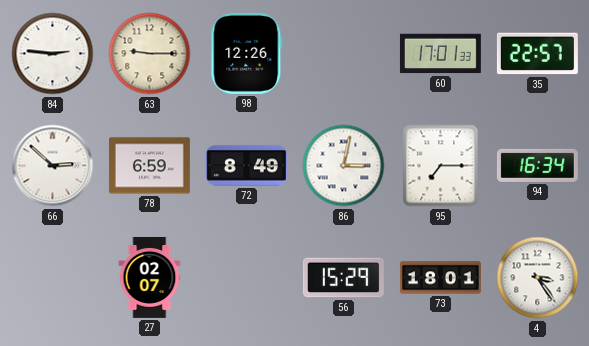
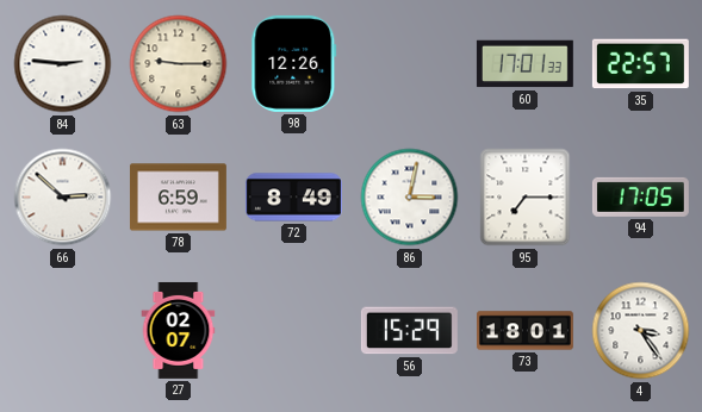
94: 16:34 -> 17:05
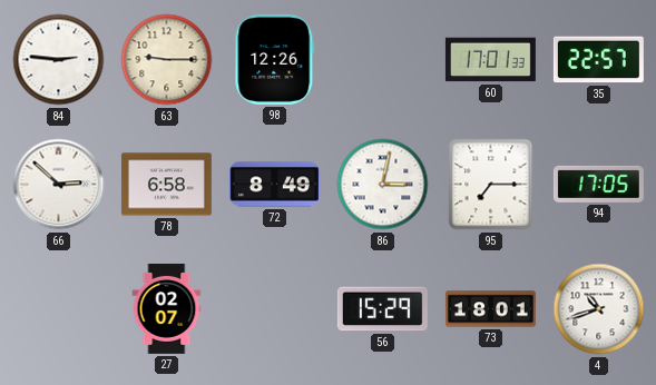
78: 6:59 -> 6:58
4: 3:24 -> 10:42
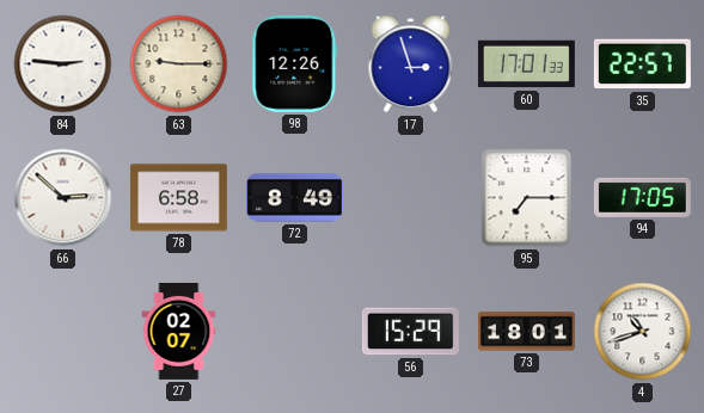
17: none -> 2:57
86: 3:02 -> none
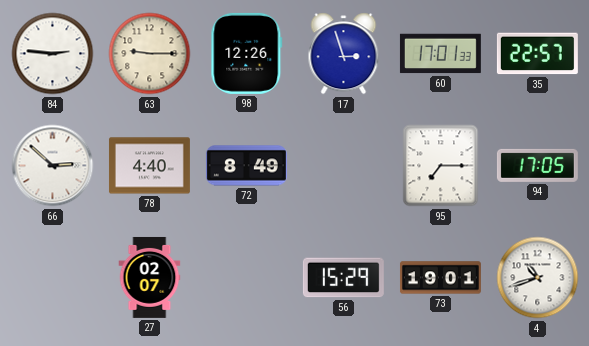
78: 6:58 -> 4:40
73: 18:01 -> 19:01
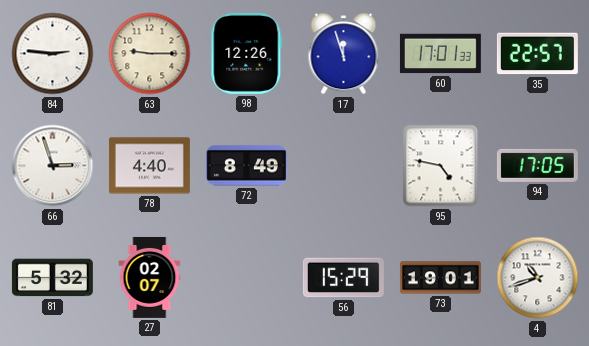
17: 2:57 -> 11:57
66: 2:52 -> 2:57
95: 7:15 -> 4:47
81: none -> 5:32
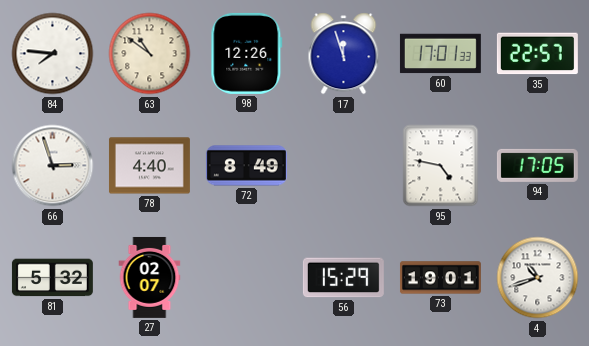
84: 2:46 -> 7:46
63: 9:15 -> 10:51
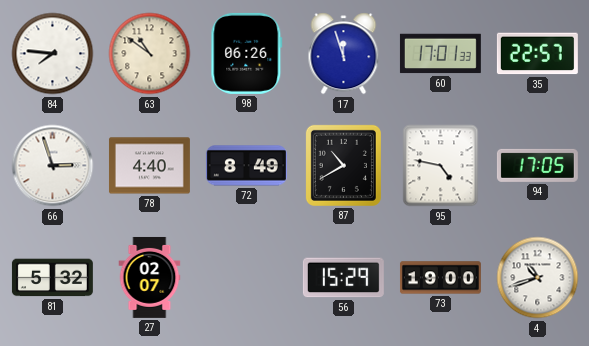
98: 12:26 -> 06:26
87: none -> 10:40
73: 19:01 -> 19:00
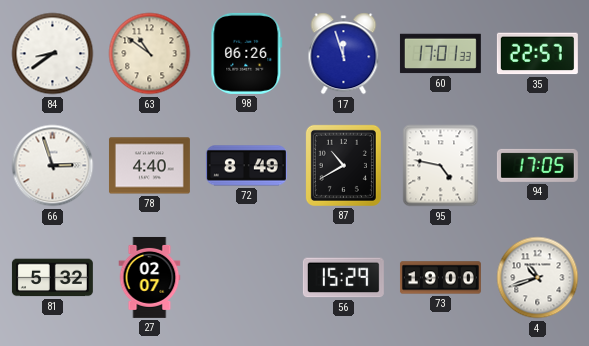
84: 7:46 -> 8:39
